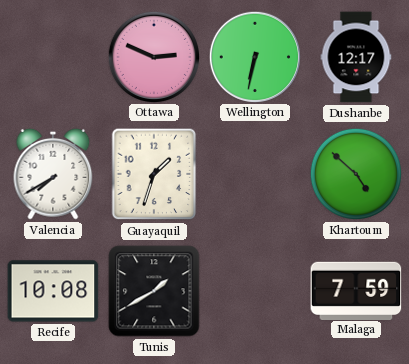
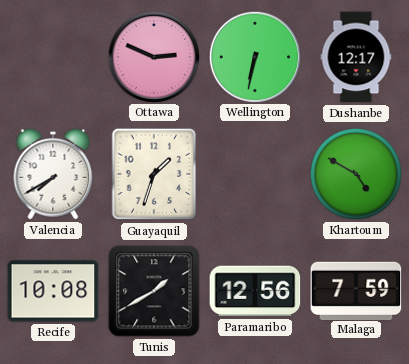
Khartoum: 4:52 -> 4:50
Paramaribo: none -> 12:56
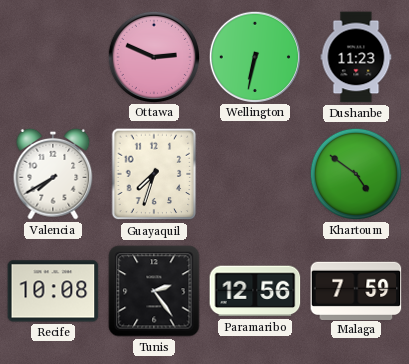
Dushanbe: 12:17 -> 11:23
Guayaquil: 1:33 -> 7:33
Khartoum: 4:50 -> 4:51
Tunis: 1:40 -> 2:24
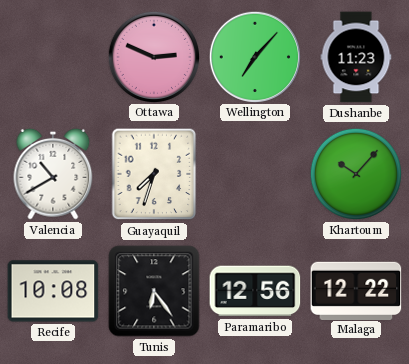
Wellington: 6:32 -> 7:07
Valencia: 7:40 -> 10:40
Khartoum: 4:51 -> 10:07
Tunis: 2:24 -> 6:24
Malaga: 7:59 -> 12:22
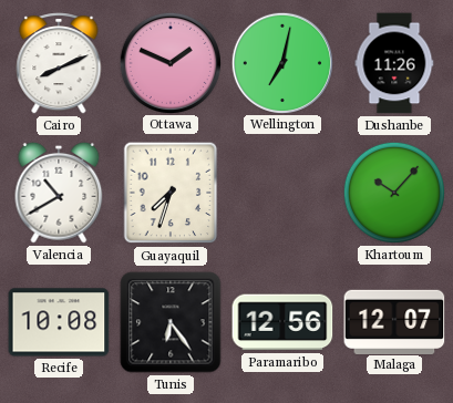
Cairo: none -> 8:11
Ottawa: 2:49 -> 1:49
Wellington: 7:07 -> 7:02
Dushanbe: 11:23 -> 11:26
Malaga: 12:22 -> 12:07
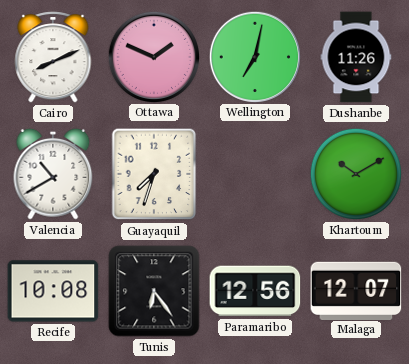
Khartoum: 10:07 -> 10:10
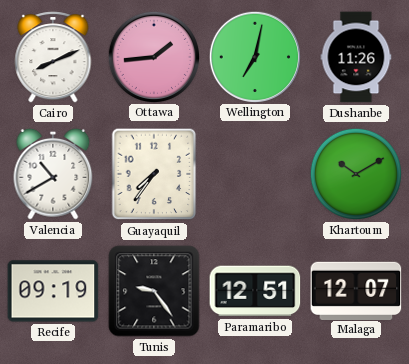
Ottawa: 1:49 -> 1:44
Guayaquil: 7:33 -> 7:36
Recife: 10:08 -> 09:19
Tunis: 6:24 -> 9:24
Paramaribo: 12:56 -> 12:51
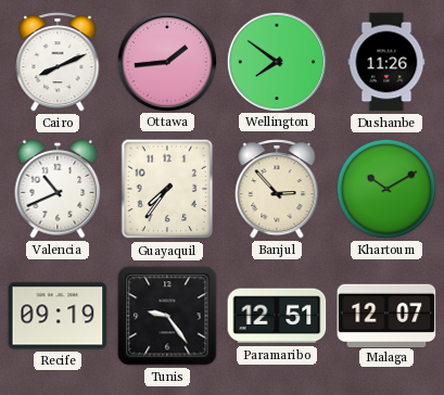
Wellington: 7:02 -> 7:51
Valencia: 10:40 -> 10:41
Banjul: none -> 2:53
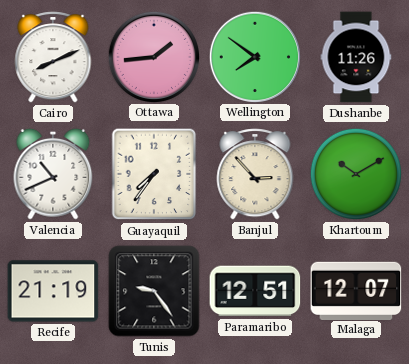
Recife: 09:19 -> 21:19
